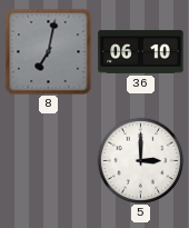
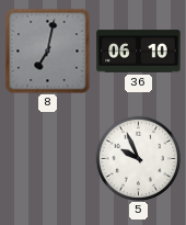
5: 3:00 -> 9:56
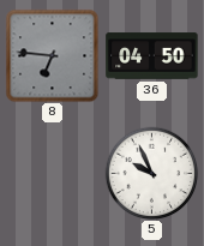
8: 7:02 -> 6:46
36: 06:10 -> 04:50
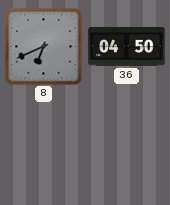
8: 6:46 -> 6:41
5: 9:56 -> none
